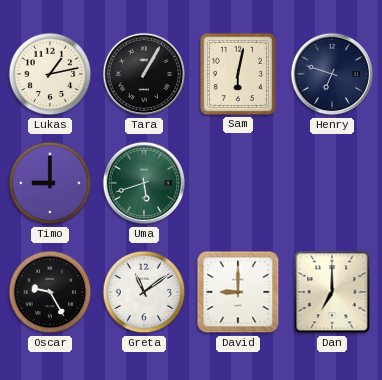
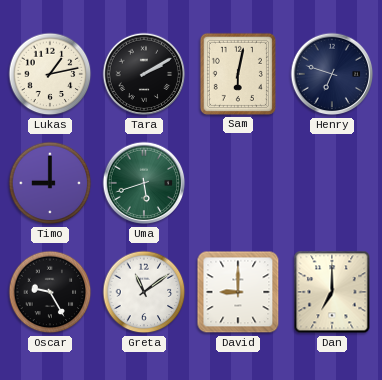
Tara: 1:05 -> 2:10
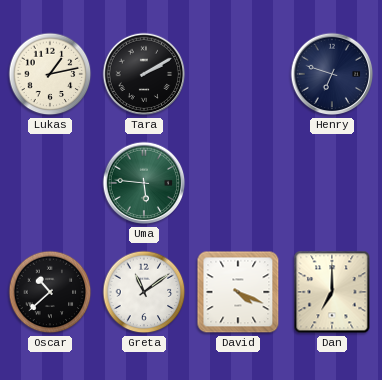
Sam: 6:02 -> none
Timo: 9:00 -> none
Uma: 5:42 -> 5:46
Oscar: 9:25 -> 10:38
David: 9:00 -> 4:19
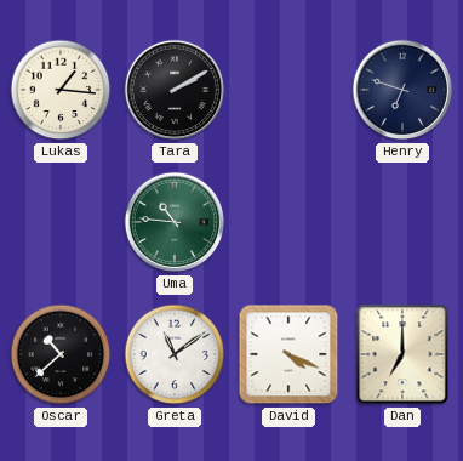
Lukas: 1:13 -> 1:16
Uma: 5:46 -> 10:46
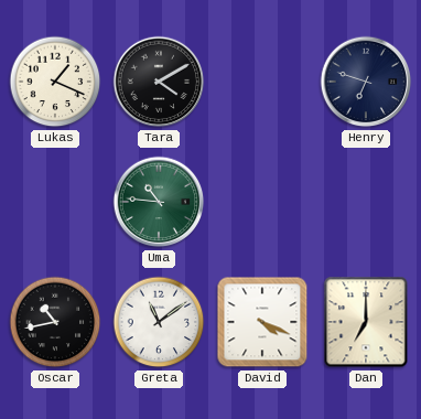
Lukas: 1:16 -> 1:19
Tara: 2:10 -> 4:10
Oscar: 10:38 -> 10:43
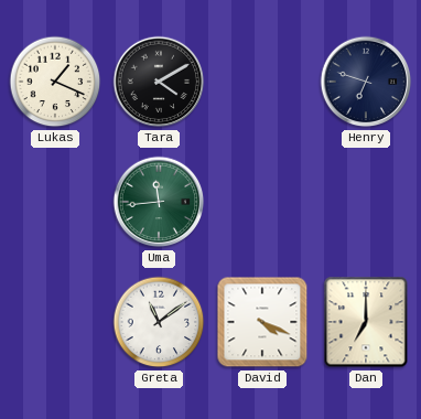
Uma: 10:46 -> 11:44
Oscar: 10:43 -> none
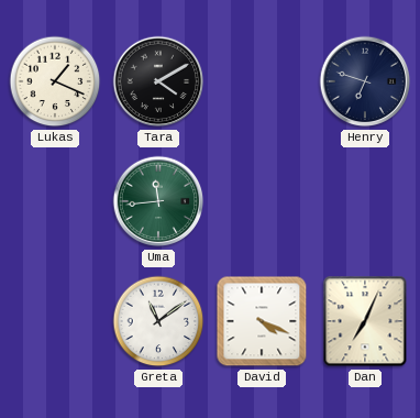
Dan: 7:00 -> 7:04
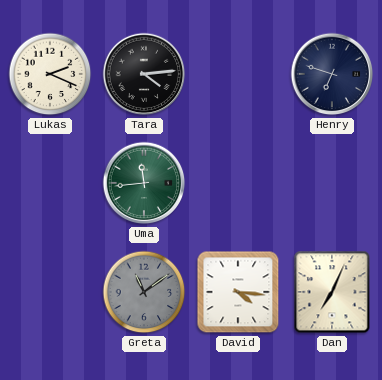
Lukas: 1:19 -> 2:19
Tara: 4:10 -> 4:14
Greta dial: white -> grey
David: 4:19 -> 4:16
